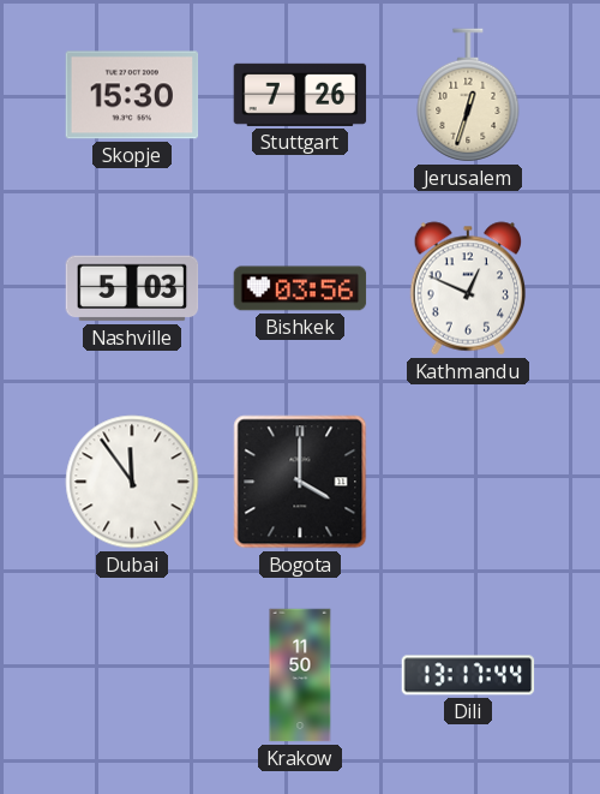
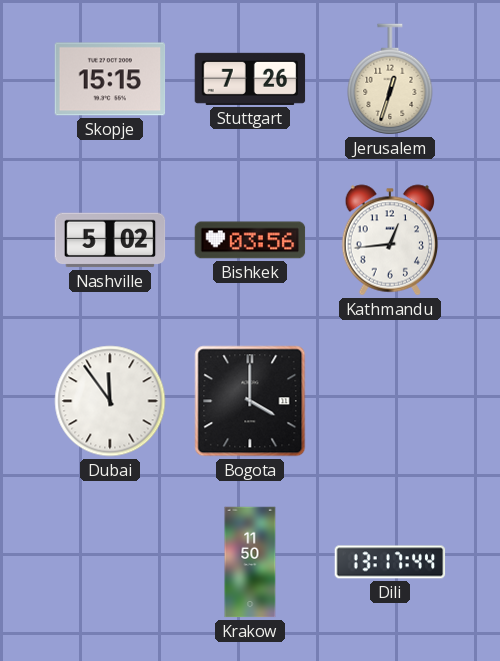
Skopje: 15:30 -> 15:15
Nashville: 5:03 -> 5:02
Kathmandu: 12:49 -> 12:44
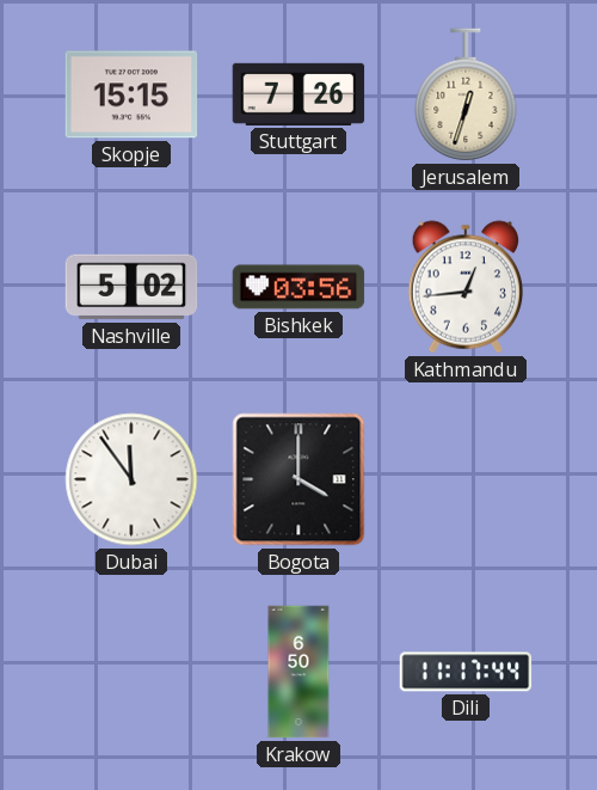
Krakow: 11:50 -> 6:50
Dili: 13:17 -> 11:17
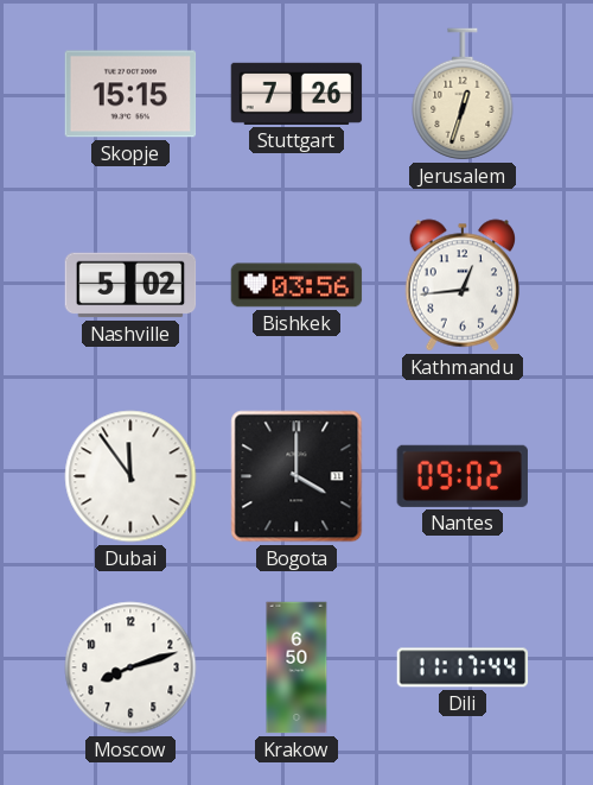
Nantes: none -> 09:02
Moscow: none -> 8:12
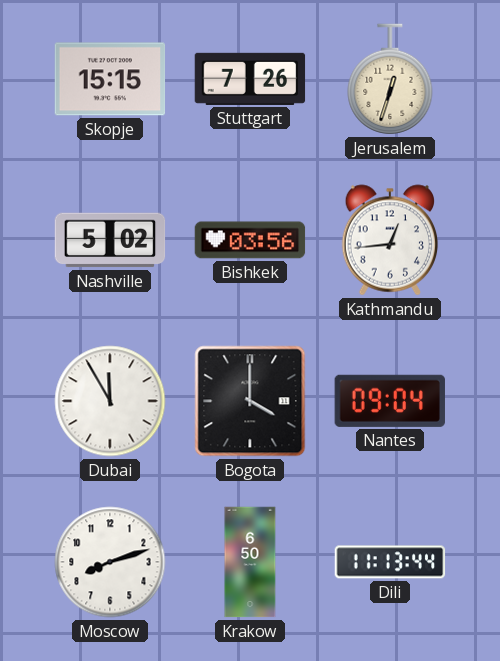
Dubai: 11:54 -> 11:55
Nantes: 09:02 -> 09:04
Dili: 11:17 -> 11:13
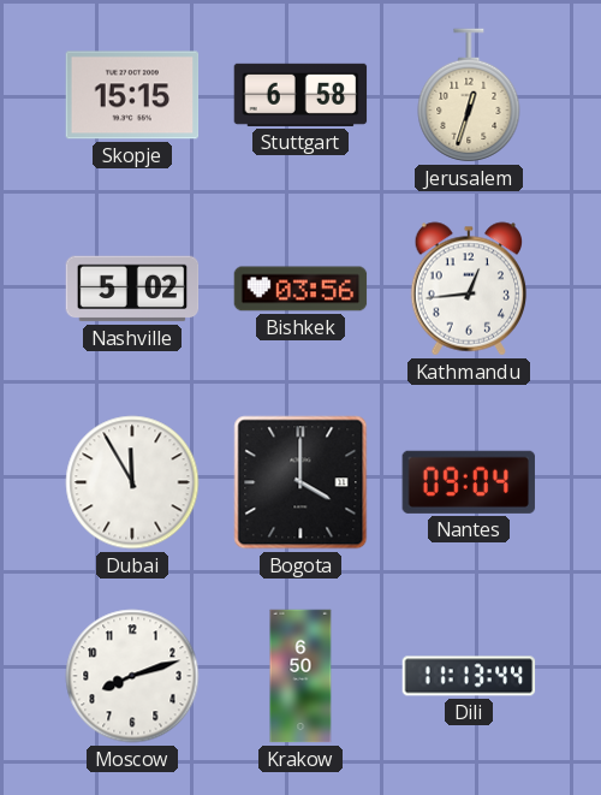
Stuttgart: 7:26 -> 6:58
